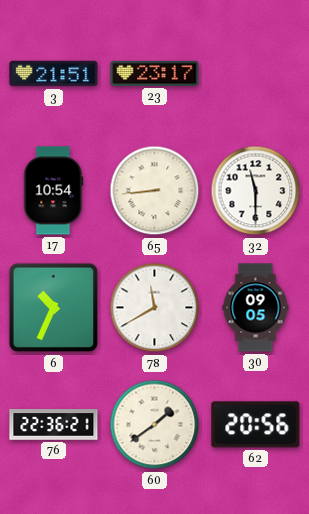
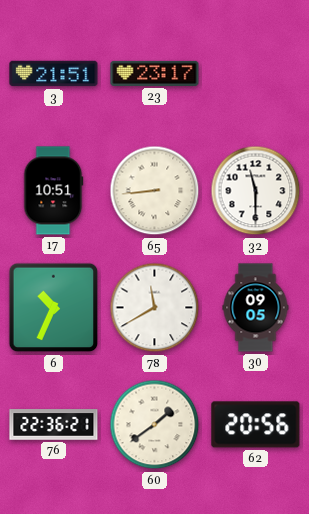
17: 10:54 -> 10:51
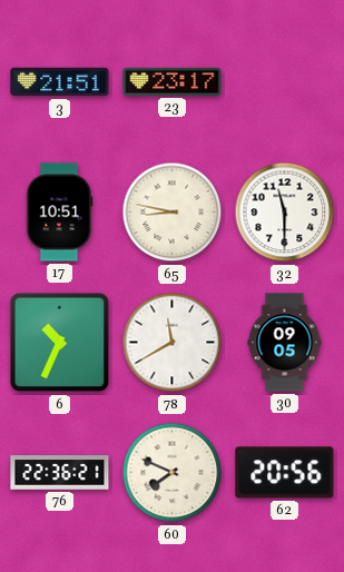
65: 8:44 -> 8:47
60: 1:39 -> 7:49
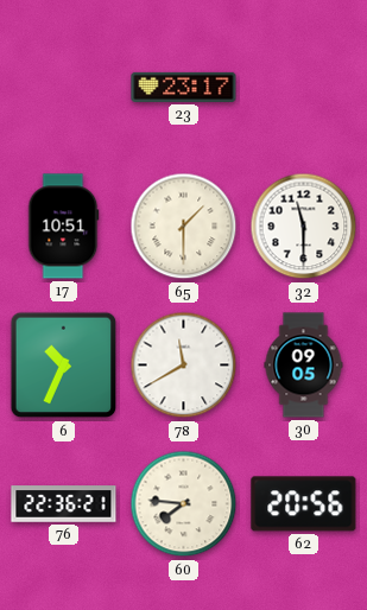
3: 21:51 -> none
65: 8:47 -> 1:30
60: 7:49 -> 7:46
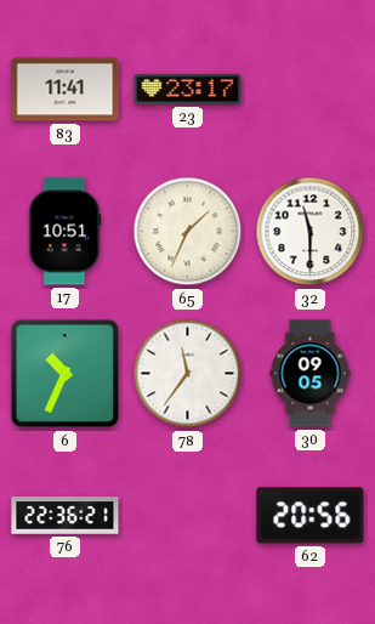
83: none -> 11:41
65: 1:30 -> 1:34
78: 11:40 -> 11:36
60: 7:46 -> none
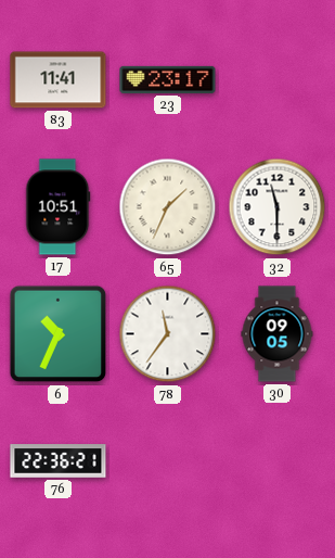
62: 20:56 -> none
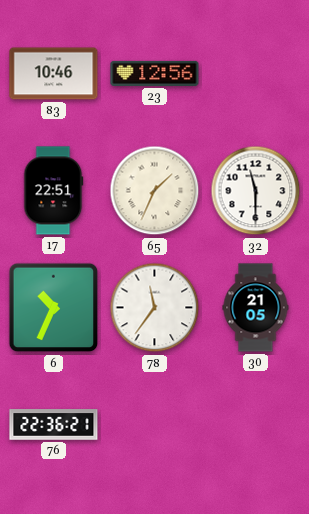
83: 11:41 -> 10:46
23: 23:17 -> 12:56
17: 10:51 -> 22:51
30: 09:05 -> 21:05
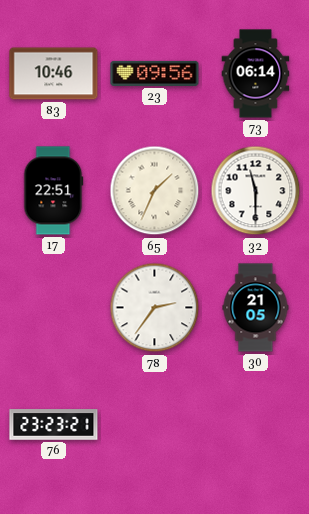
23: 12:56 -> 09:56
73: none -> 06:14
6: 10:34 -> none
78: 11:36 -> 2:36
76: 22:36 -> 23:23
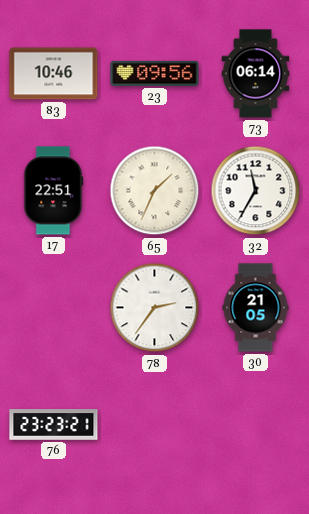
32: 11:30 -> 11:35
